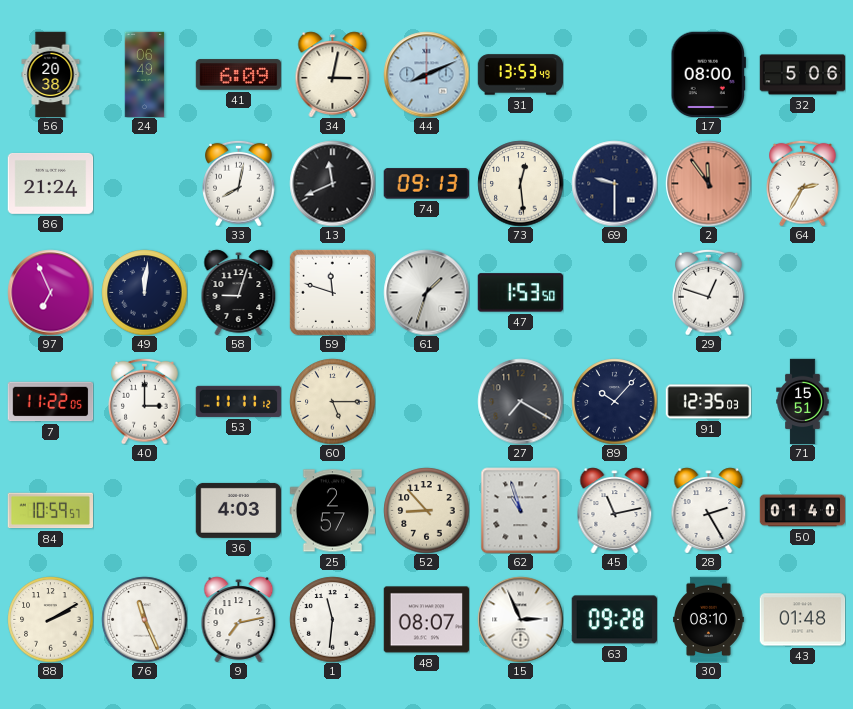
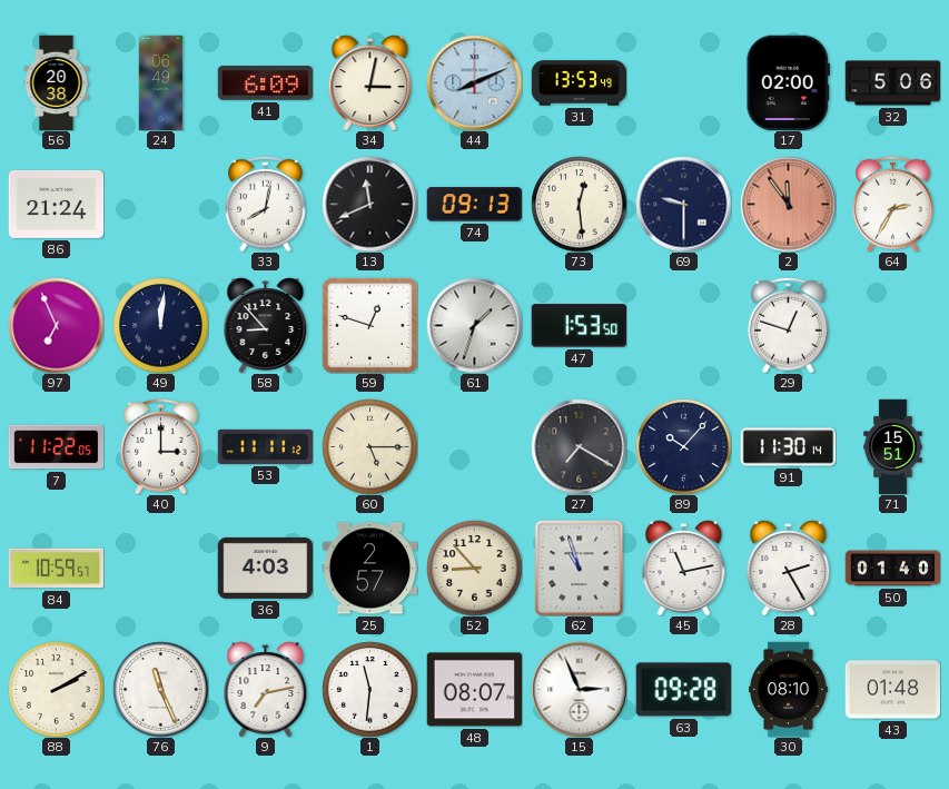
17: 08:00 -> 02:00
58: 9:03 -> 8:53
59: 11:48 -> 12:48
91: 12:35 -> 11:30
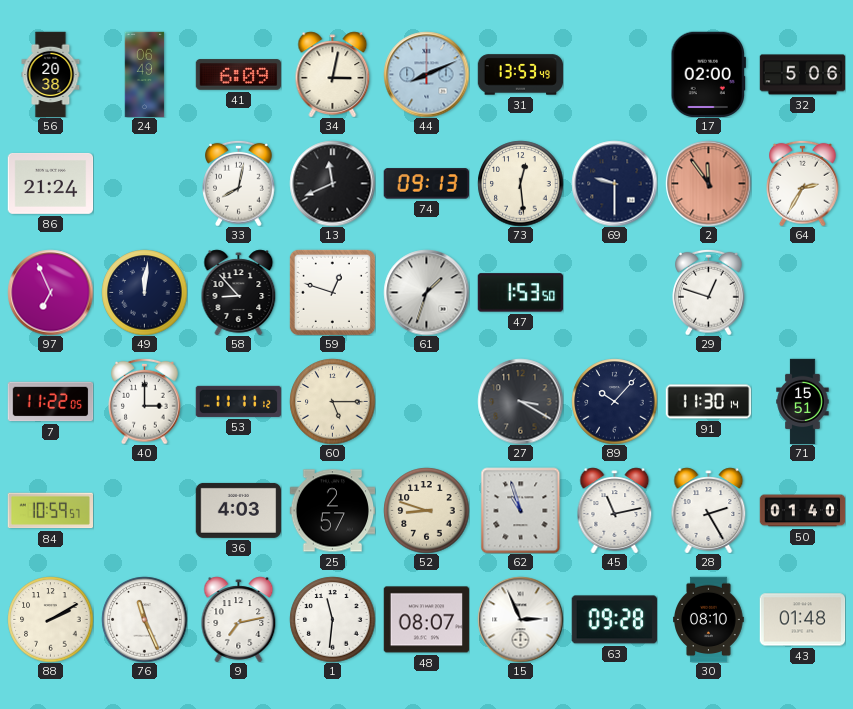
27: 7:20 -> 3:20
52: 8:53 -> 8:48
